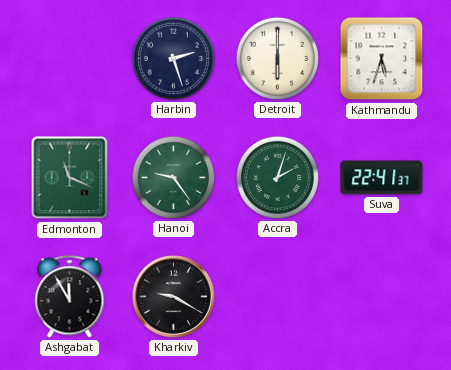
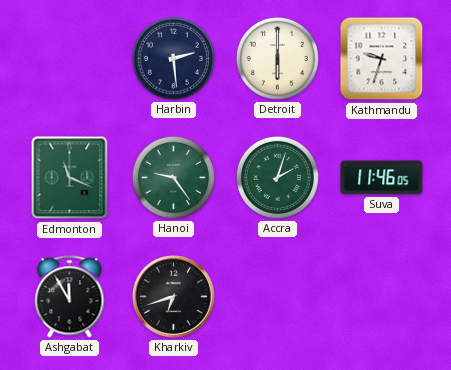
Harbin: 2:27 -> 2:29
Kathmandu: 5:33 -> 9:33
Suva: 22:41 -> 11:46
Kharkiv: 9:20 -> 6:42
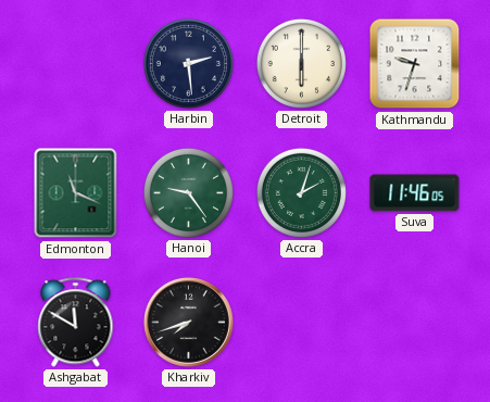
Ashgabat: 11:55 -> 11:50
Kharkiv: 6:42 -> 7:42
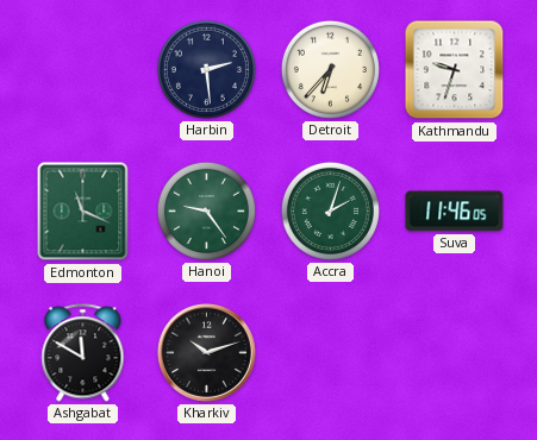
Detroit: 6:00 -> 6:37
Kharkiv: 7:42 -> 10:12
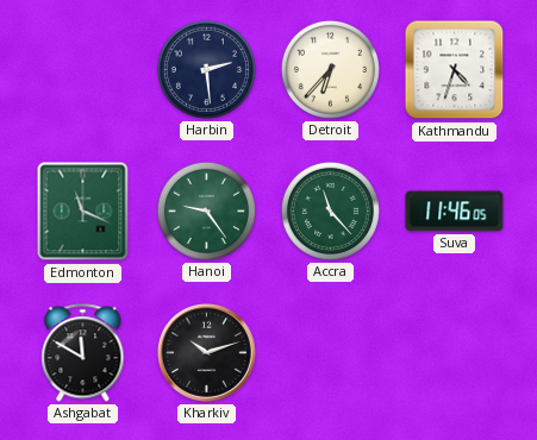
Kathmandu: 9:33 -> 4:33
Accra: 2:03 -> 11:23
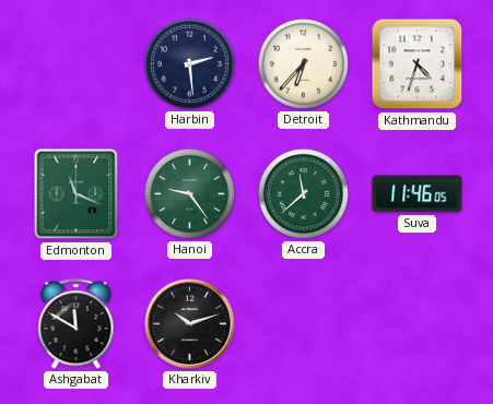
Accra: 11:23 -> 11:38
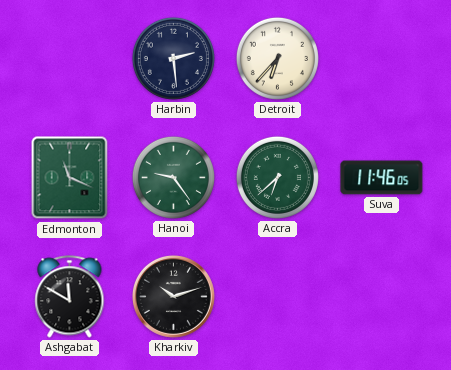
Kathmandu: 4:33 -> none
Accra: 11:38 -> 6:38
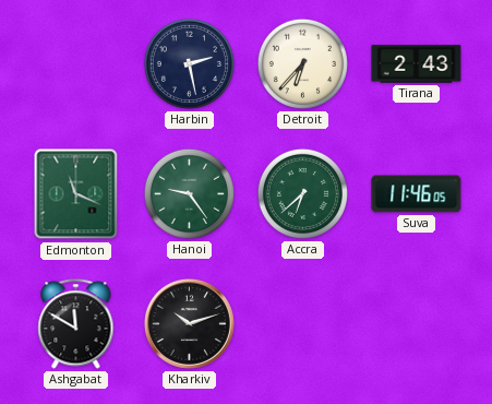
Harbin: 2:29 -> 2:28
Tirana: none -> 2:43
